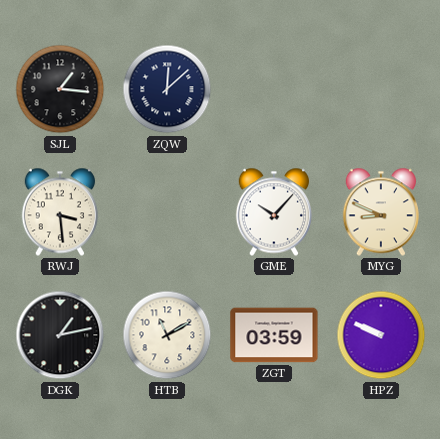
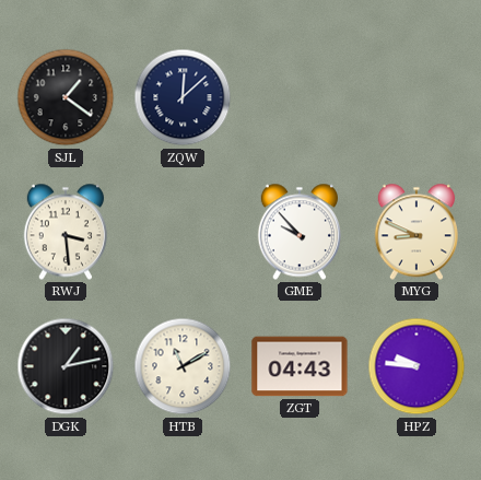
SJL: 1:16 -> 1:21
GME: 10:07 -> 9:53
ZGT: 03:59 -> 04:43
HPZ: 9:49 -> 9:46
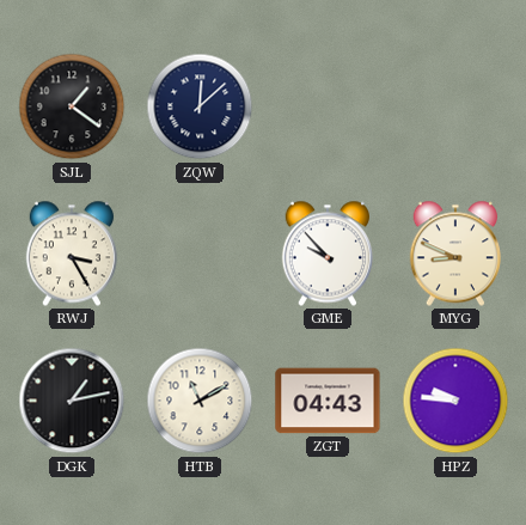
RWJ: 3:29 -> 3:25
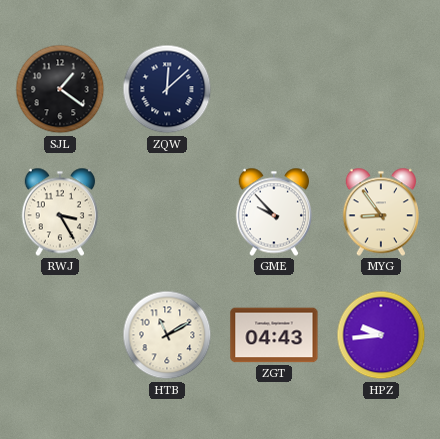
MYG: 8:49 -> 8:54
DGK: 1:13 -> none
HPZ: 9:46 -> 9:44
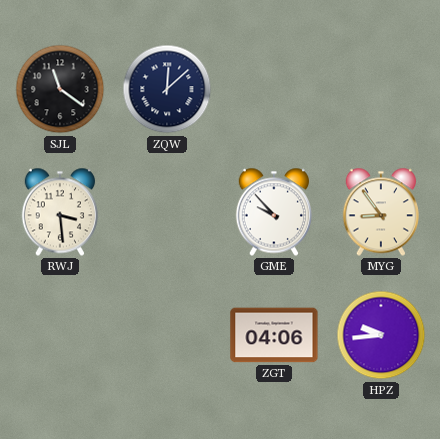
SJL: 1:21 -> 11:21
RWJ: 3:25 -> 3:29
HTB: 11:10 -> none
ZGT: 04:43 -> 04:06
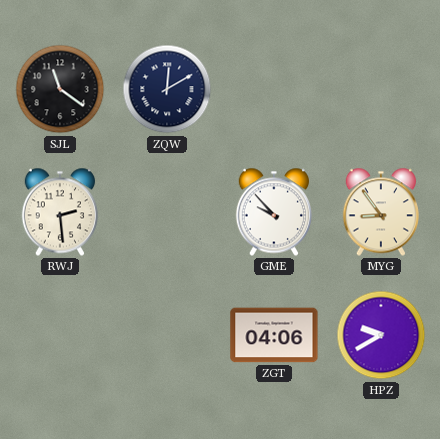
ZQW: 12:08 -> 12:10
RWJ: 3:29 -> 2:29
HPZ: 9:44 -> 9:40
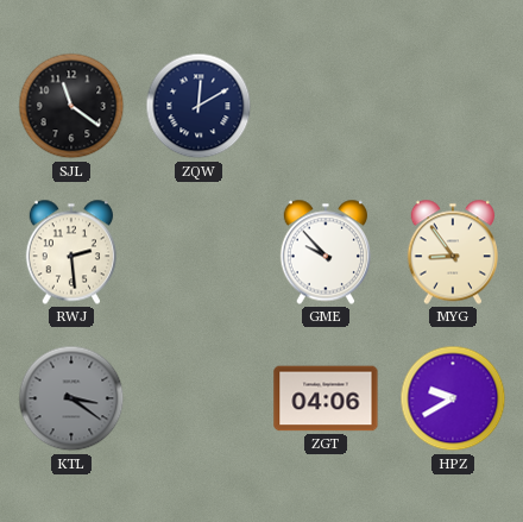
KTL: none -> 3:21
